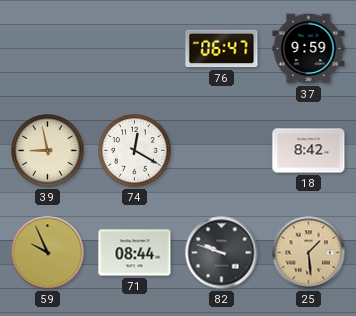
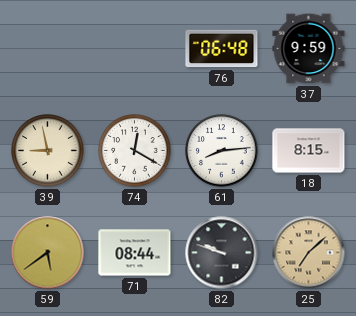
76: 06:47 -> 06:48
61: none -> 8:14
18: 8:42 -> 8:15
59: 9:56 -> 5:39
25: 1:29 -> 7:08
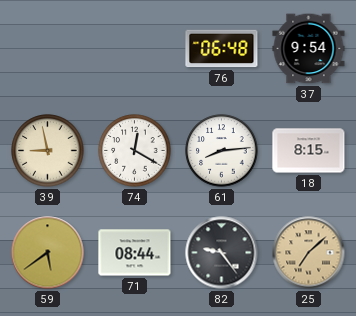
37: 9:59 -> 9:54
82: 9:48 -> 9:24
